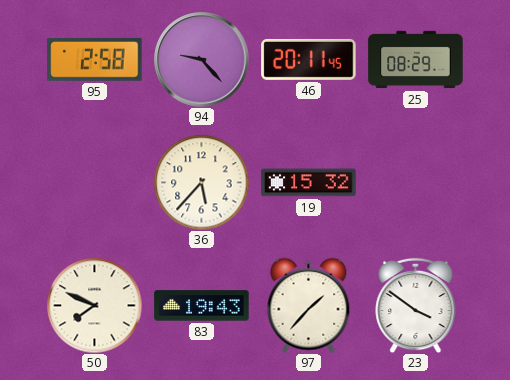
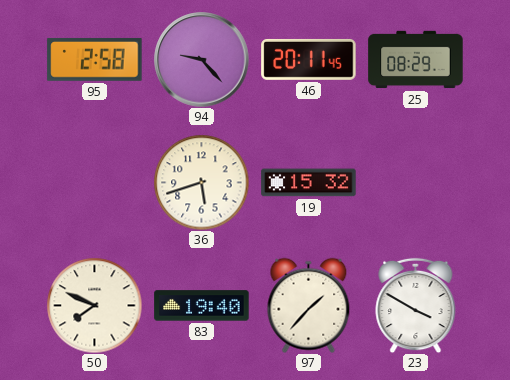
36: 5:37 -> 5:42
83: 19:43 -> 19:40
23: 3:51 -> 3:50
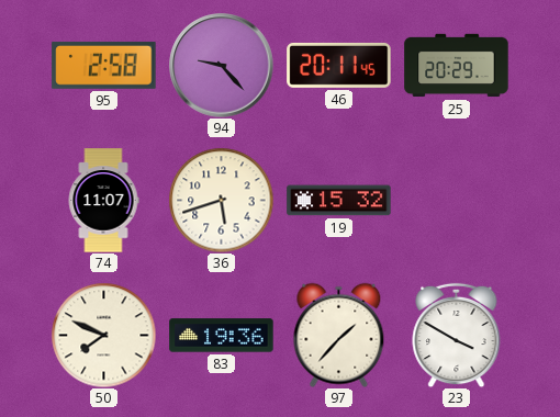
25: 08:29 -> 20:29
74: none -> 11:07
83: 19:40 -> 19:36
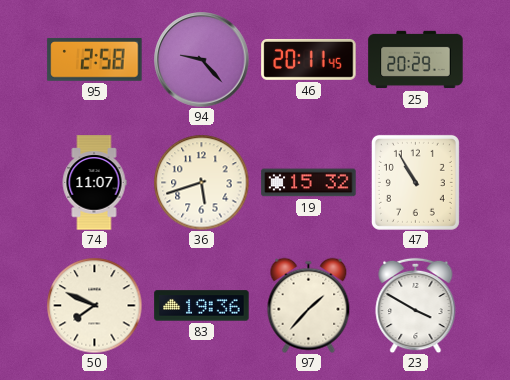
47: none -> 10:55
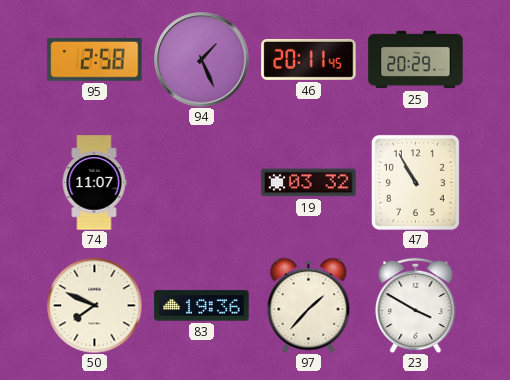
94: 9:23 -> 1:26
36: 5:42 -> none
19: 15:32 -> 03:32
